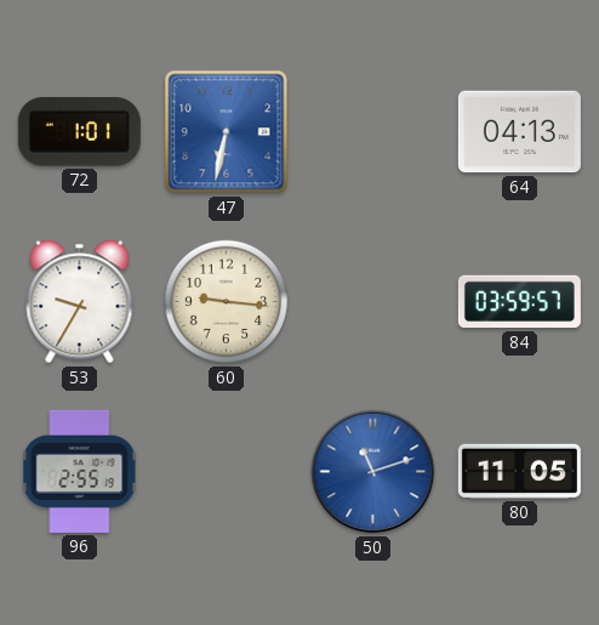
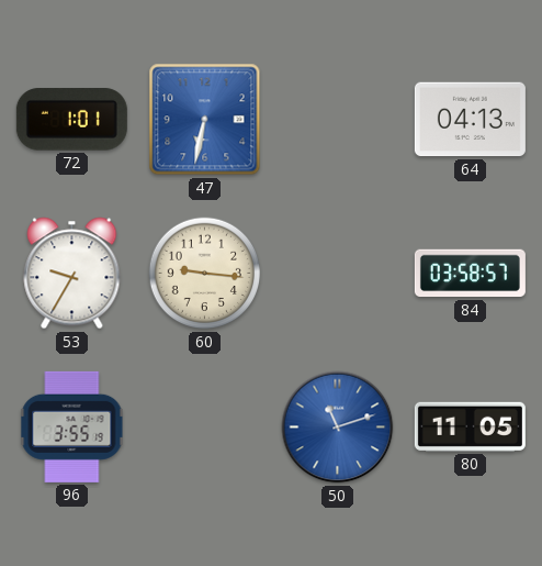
84: 03:59 -> 03:58
96: 2:55 -> 3:55
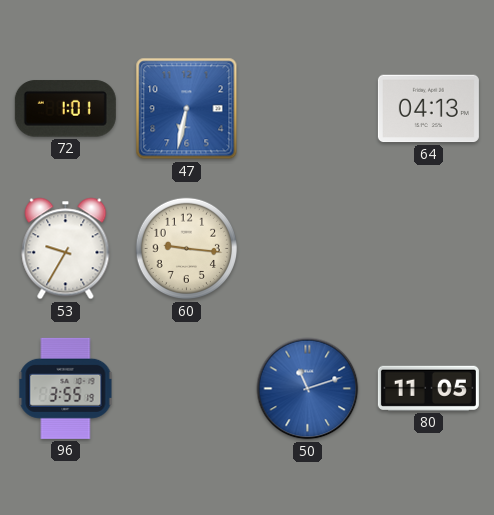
84: 03:58 -> none
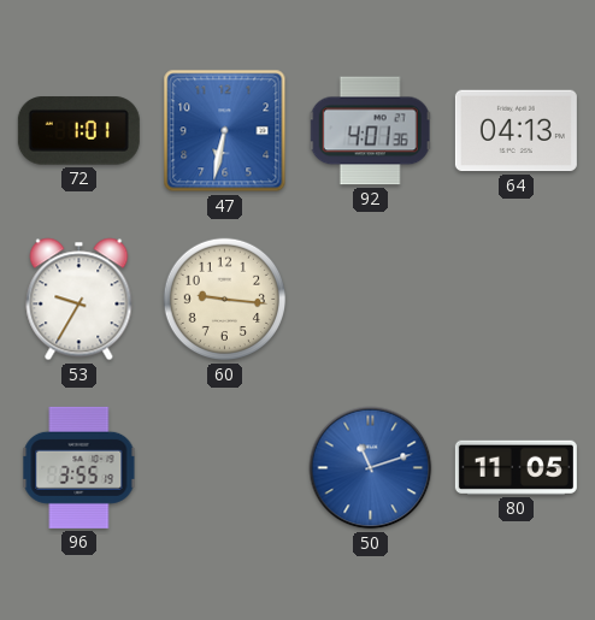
92: none -> 4:01
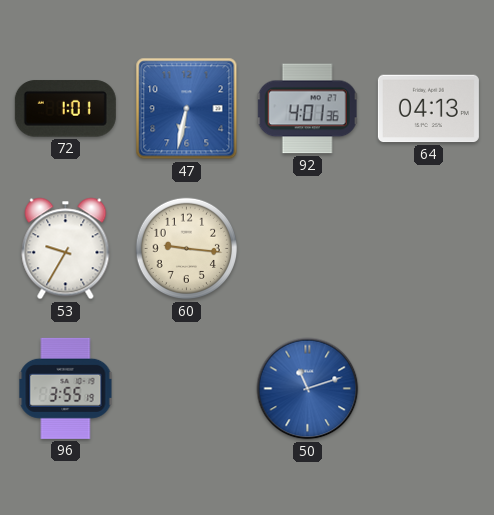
80: 11:05 -> none
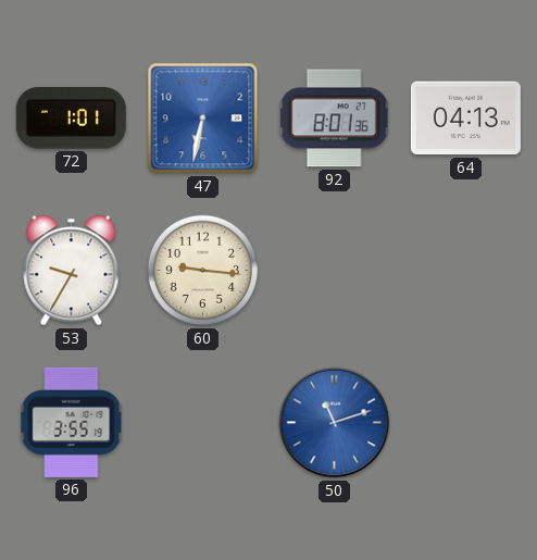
92: 4:01 -> 8:01
